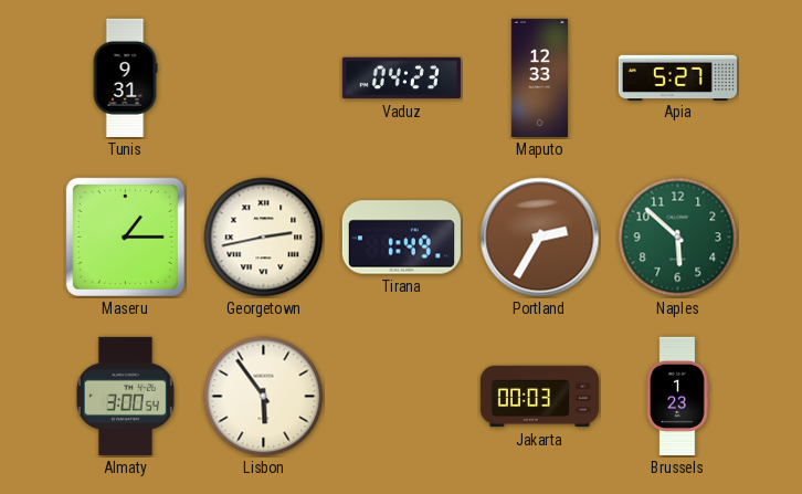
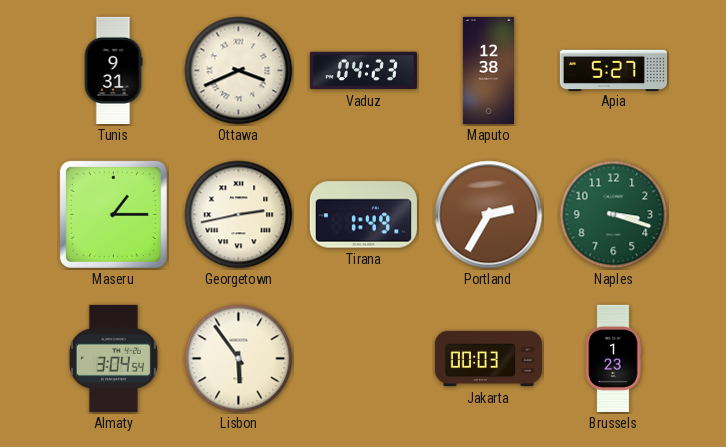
Ottawa: none -> 3:41
Maputo: 12:33 -> 12:38
Naples: 5:52 -> 3:18
Almaty: 3:00 -> 3:04
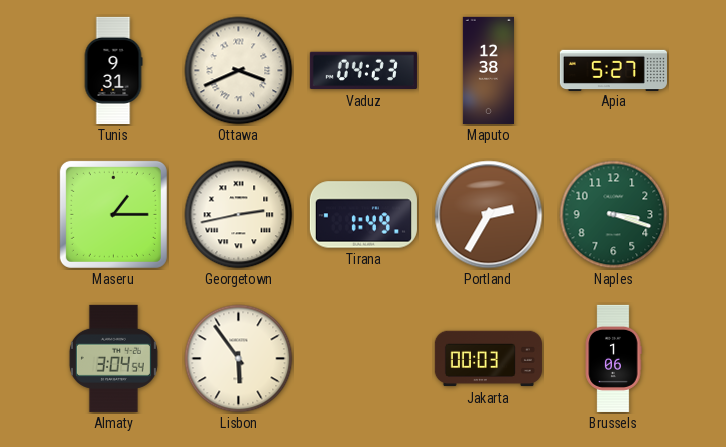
Brussels: 1:23 -> 1:06
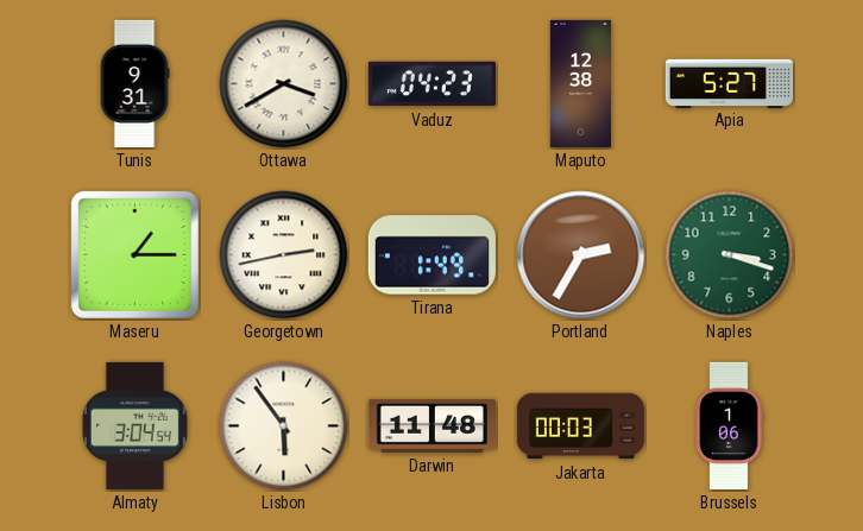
Ottawa: 3:41 -> 3:40
Darwin: none -> 11:48
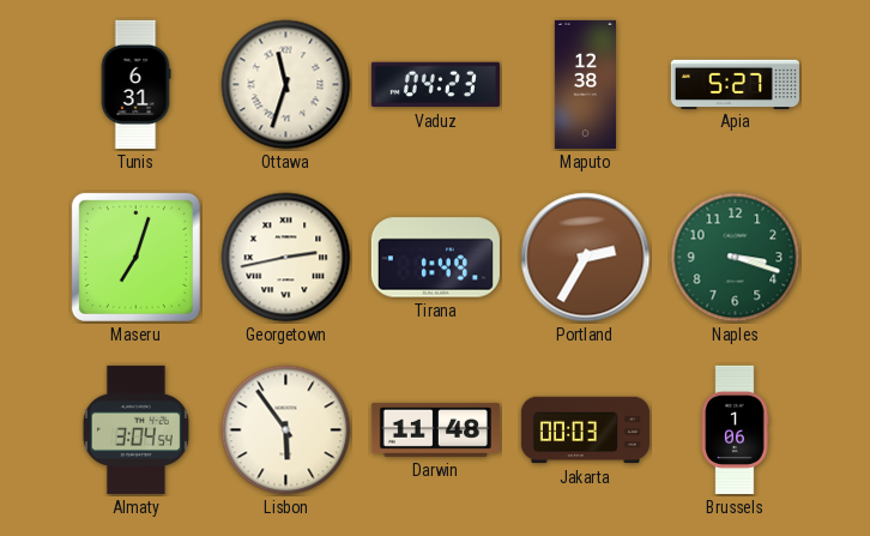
Tunis: 9:31 -> 6:31
Ottawa: 3:40 -> 11:33
Maseru: 1:15 -> 7:03
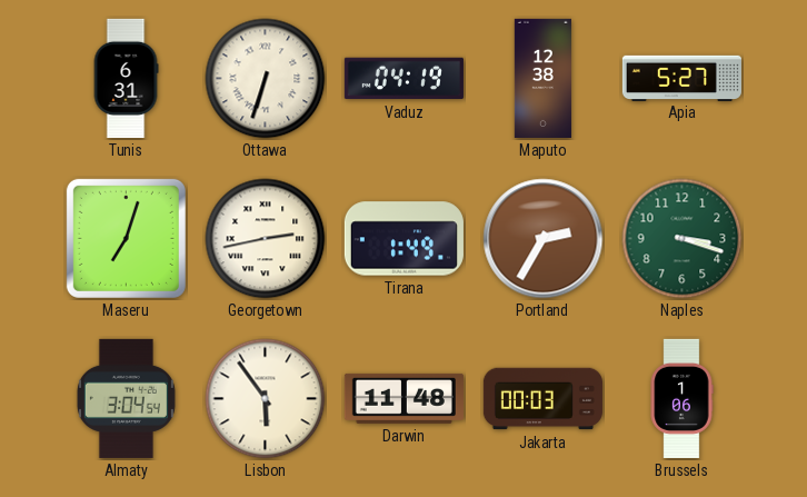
Ottawa: 11:33 -> 6:33
Vaduz: 04:23 -> 04:19
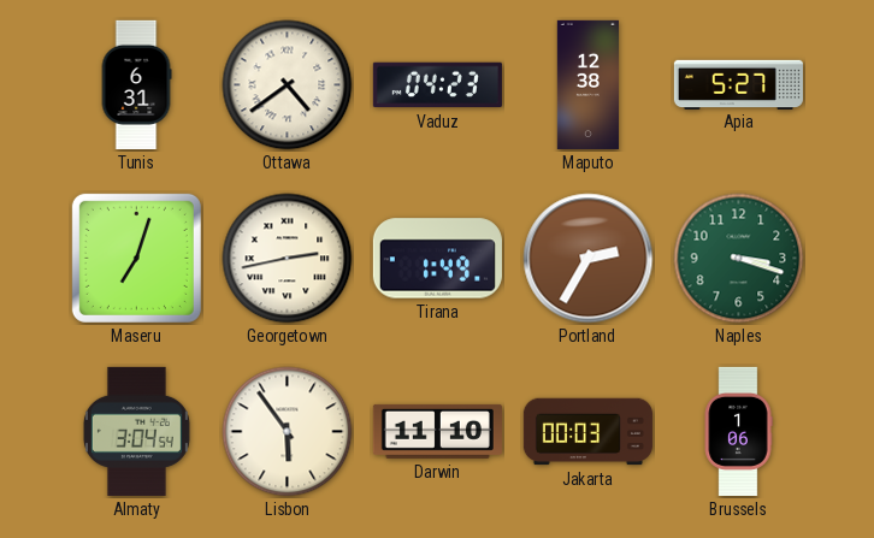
Ottawa: 6:33 -> 4:39
Vaduz: 04:19 -> 04:23
Darwin: 11:48 -> 11:10
